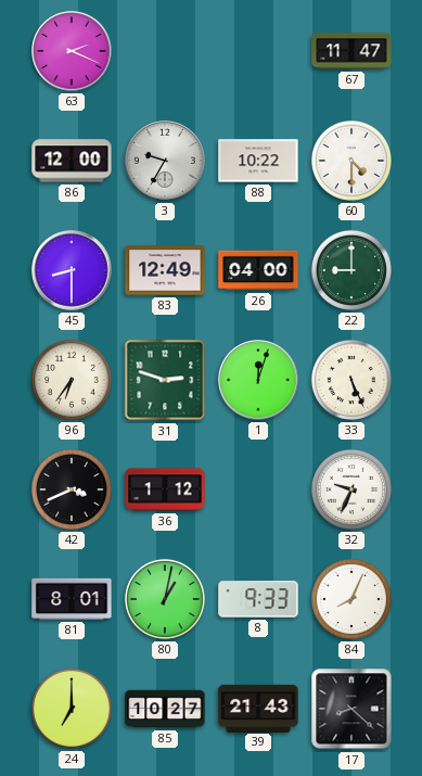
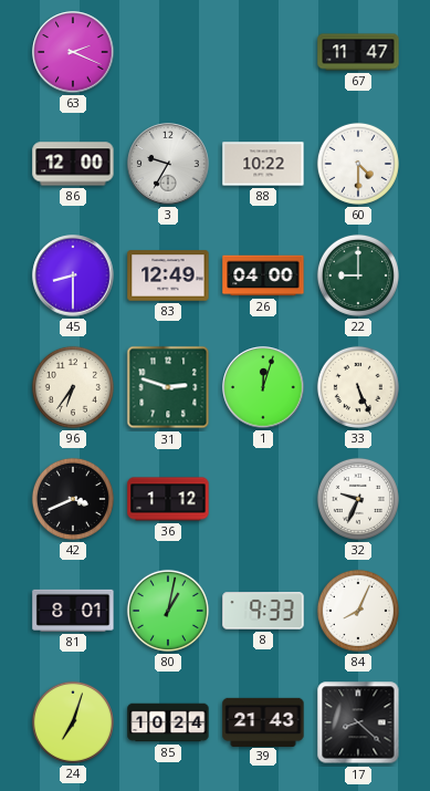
24: 7:00 -> 7:03
85: 10:27 -> 10:24
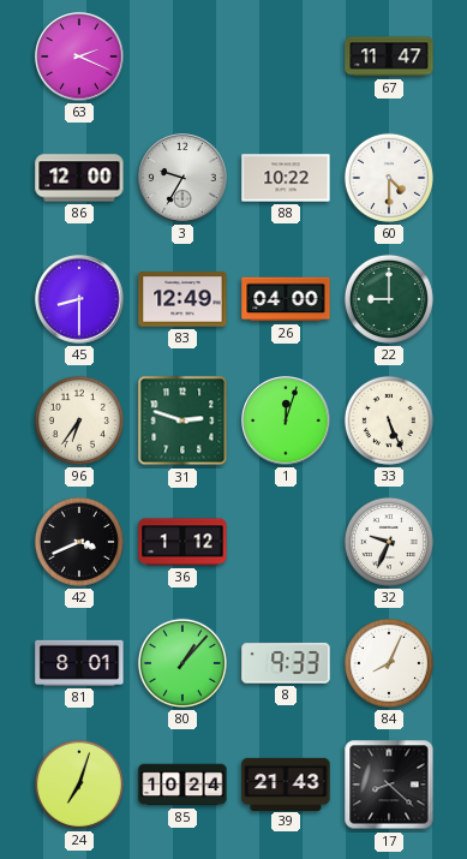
80: 1:02 -> 1:07
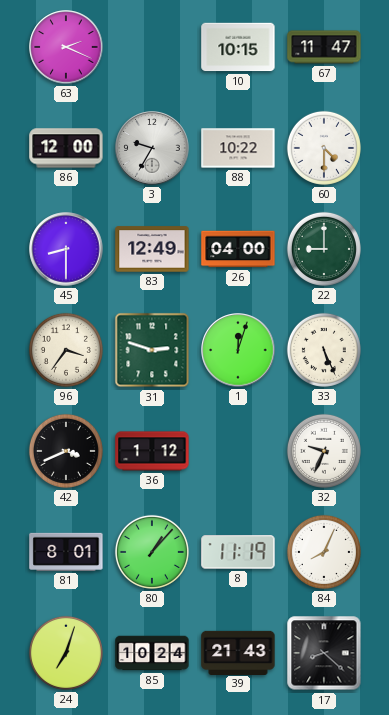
10: none -> 10:15
96: 6:36 -> 3:36
8: 9:33 -> 11:19
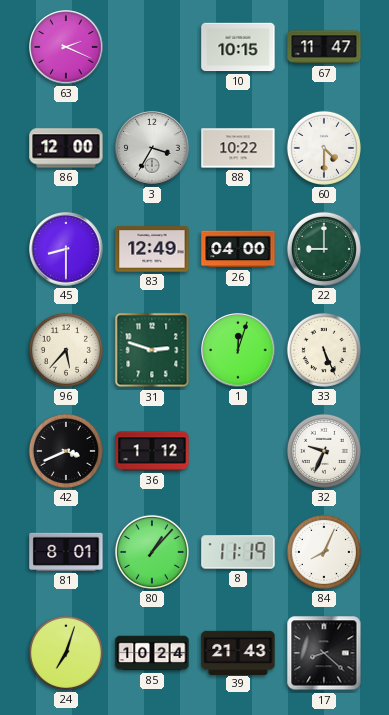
3: 9:35 -> 3:35
96: 3:36 -> 5:37
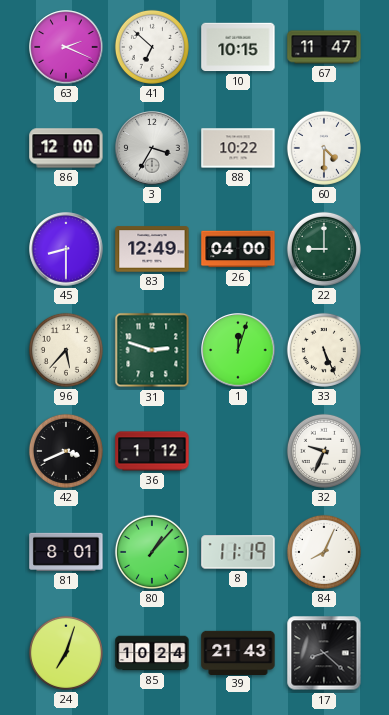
41: none -> 6:52
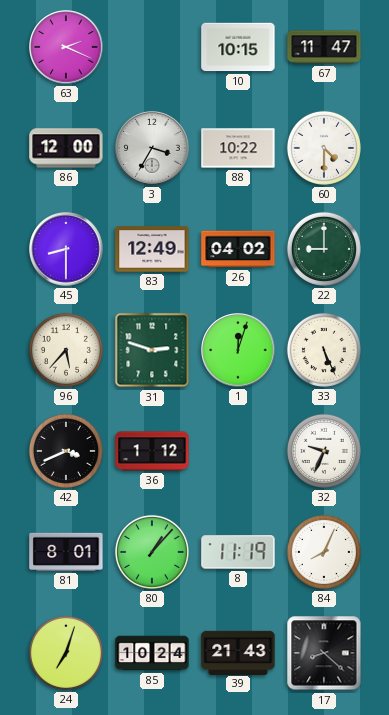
41: 6:52 -> none
26: 04:00 -> 04:02
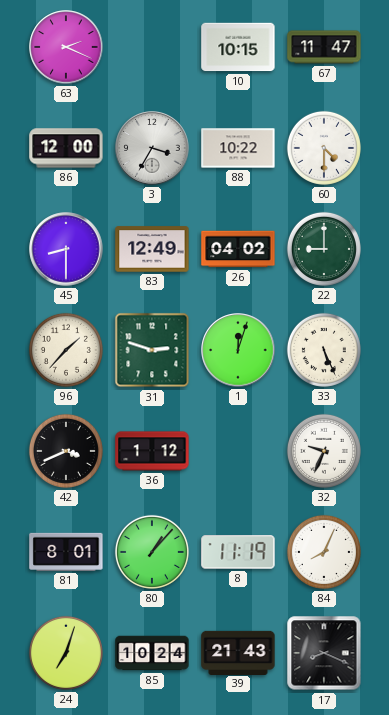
96: 5:37 -> 1:37
17: 8:22 -> 8:19
